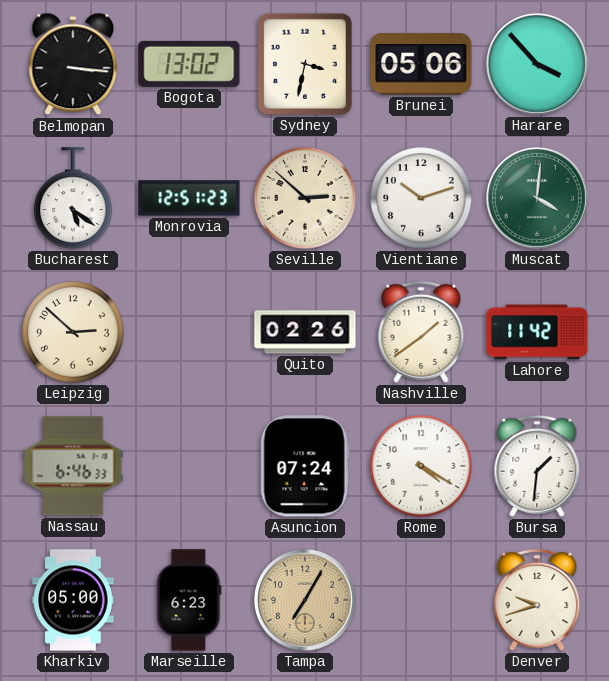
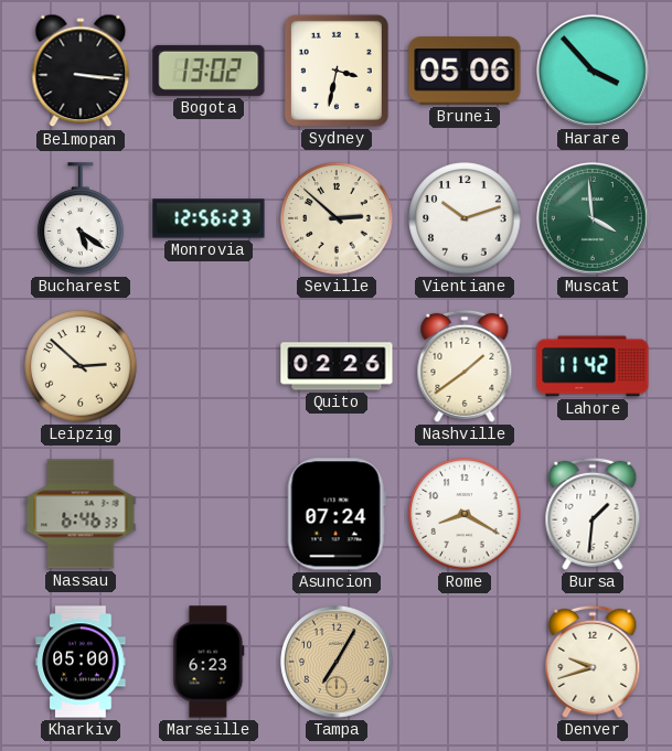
Monrovia: 12:51 -> 12:56
Muscat: 4:01 -> 3:59
Rome: 4:20 -> 8:20
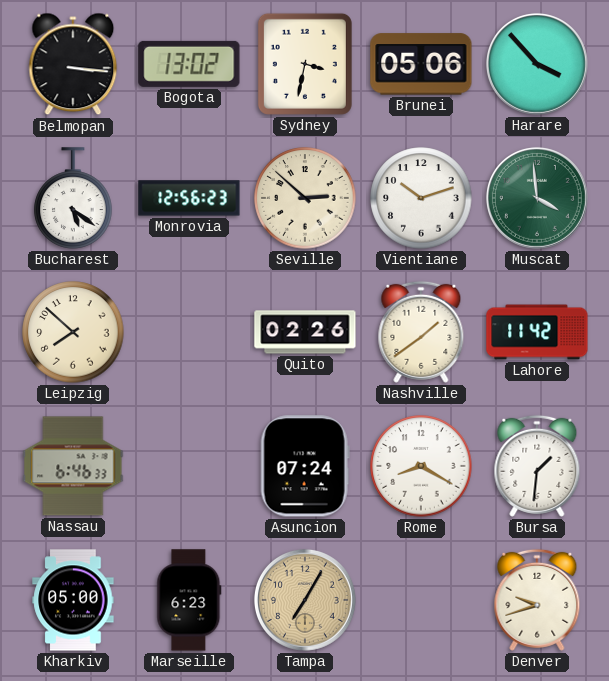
Leipzig: 2:52 -> 7:52
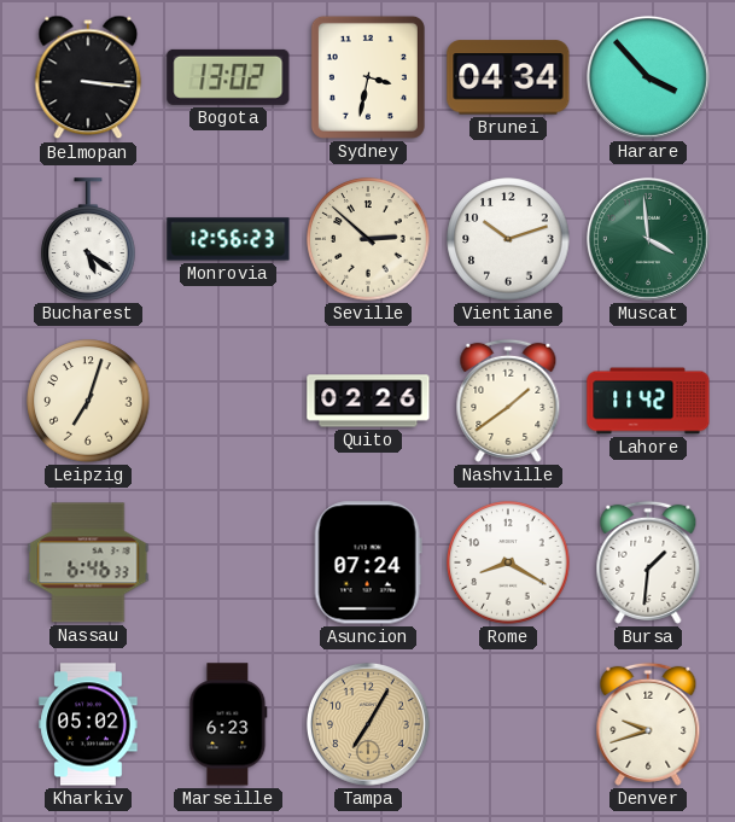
Brunei: 05:06 -> 04:34
Leipzig: 7:52 -> 7:03
Kharkiv: 05:00 -> 05:02
